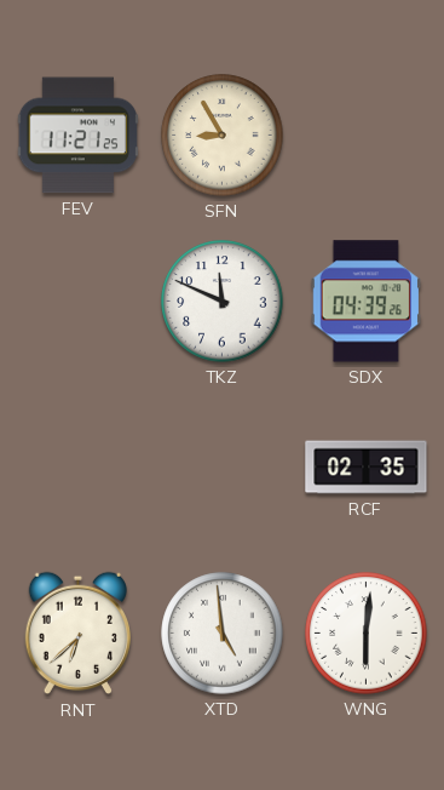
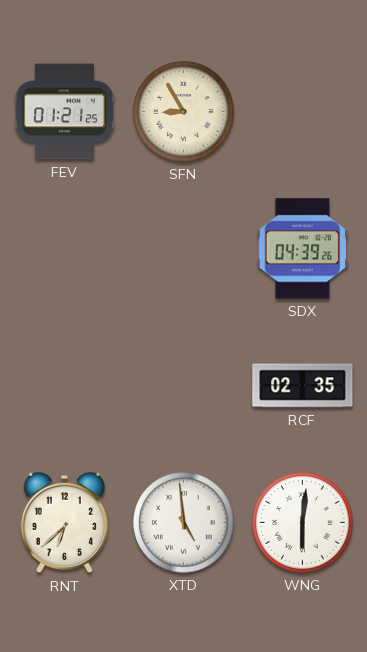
FEV: 11:21 -> 01:21
TKZ: 11:49 -> none
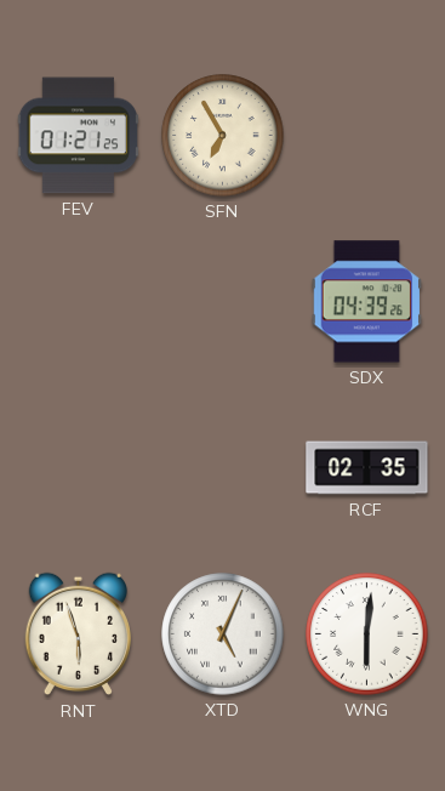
SFN: 8:55 -> 6:55
RNT: 6:38 -> 5:57
XTD: 4:59 -> 5:04
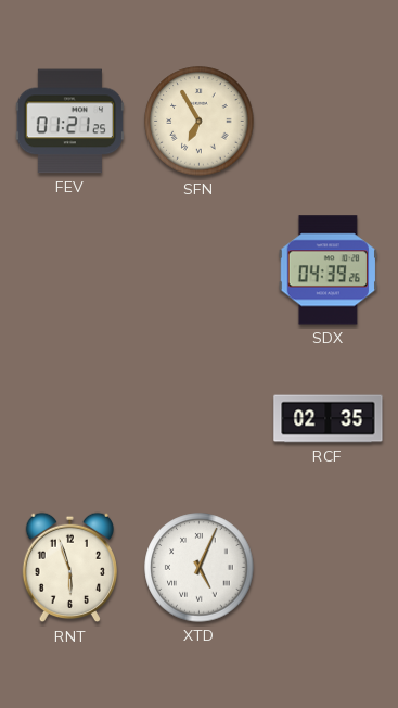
WNG: 6:01 -> none
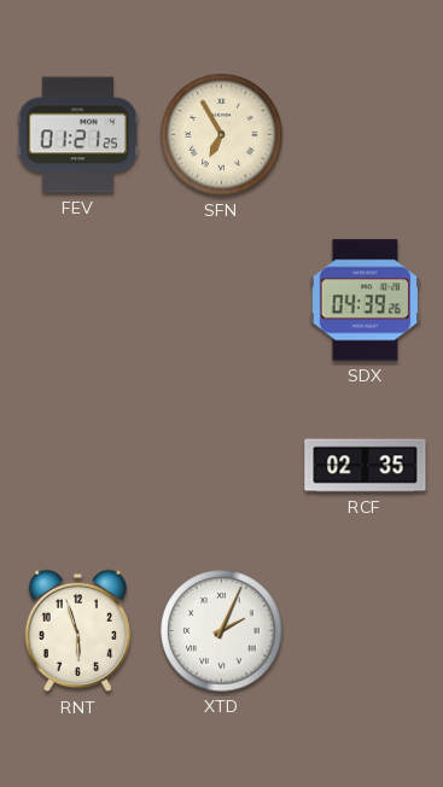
XTD: 5:04 -> 2:04
